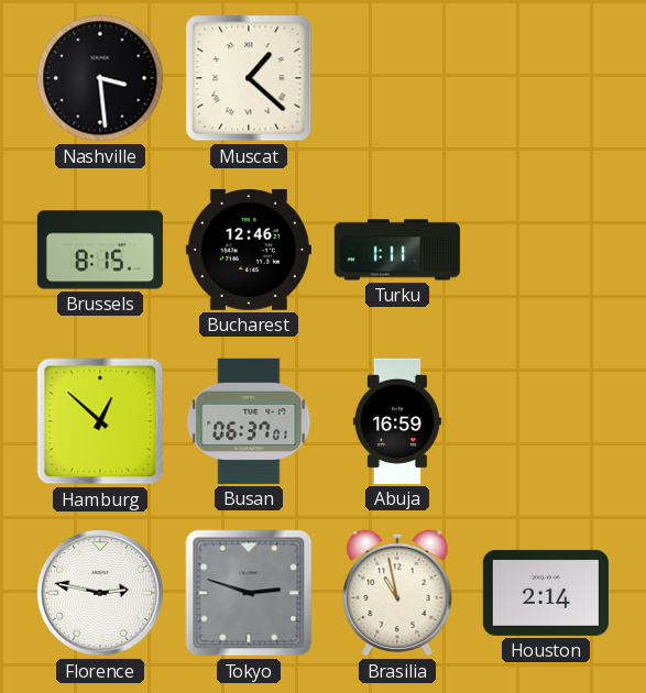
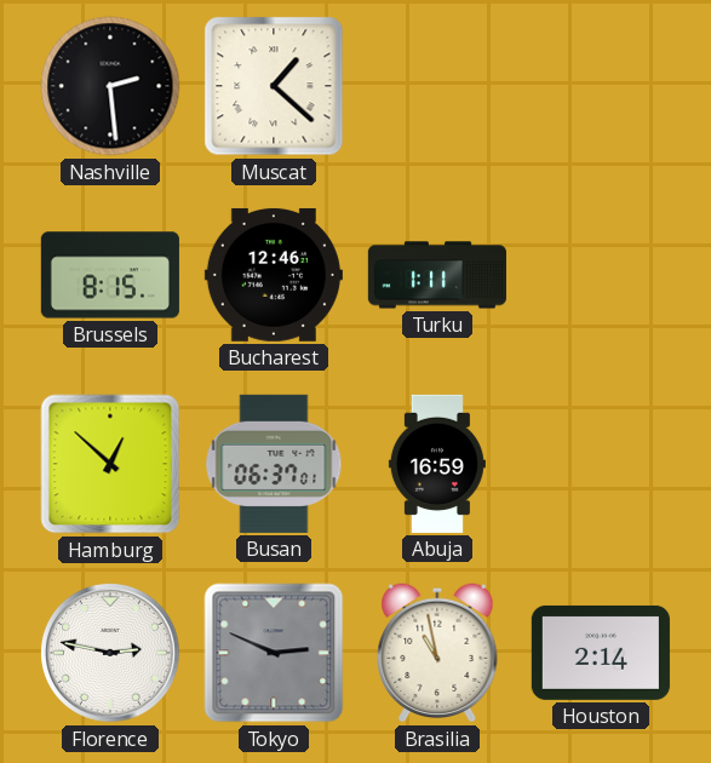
Nashville: 3:29 -> 2:29
Tokyo: 2:48 -> 2:49
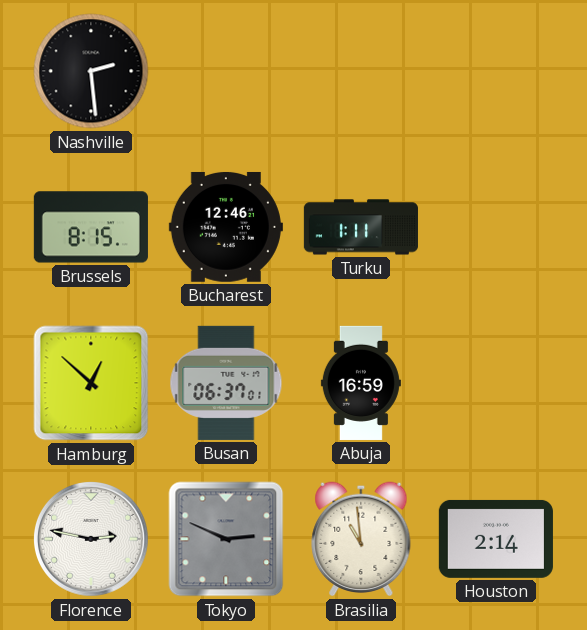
Muscat: 1:22 -> none
Brasilia: 10:58 -> 10:59
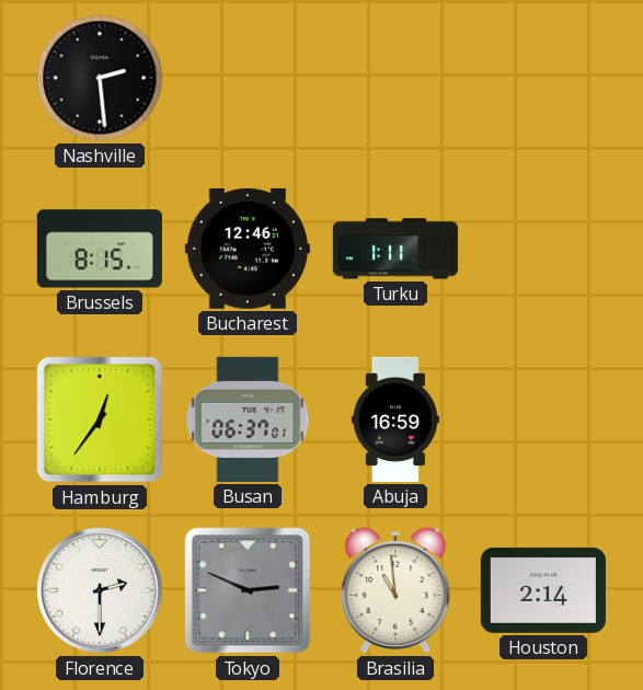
Hamburg: 12:52 -> 12:36
Florence: 2:47 -> 2:30
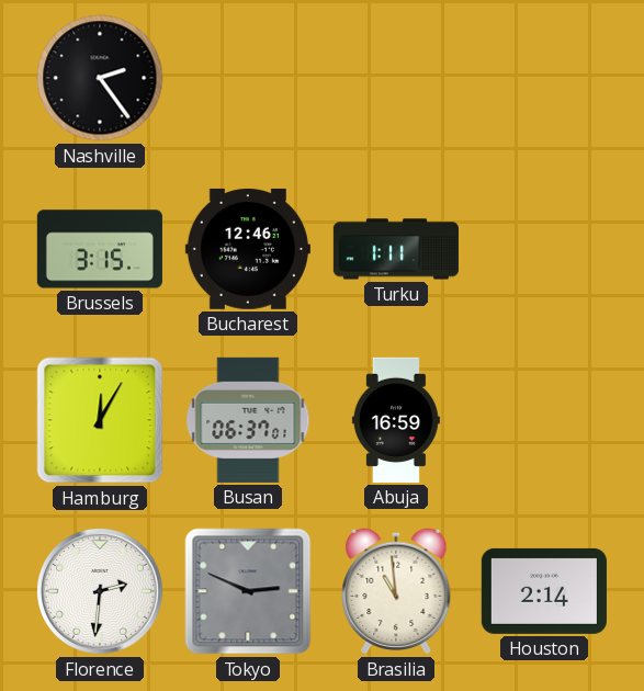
Nashville: 2:29 -> 2:24
Brussels: 8:15 -> 3:15
Hamburg: 12:36 -> 12:05
Florence: 2:30 -> 2:31
